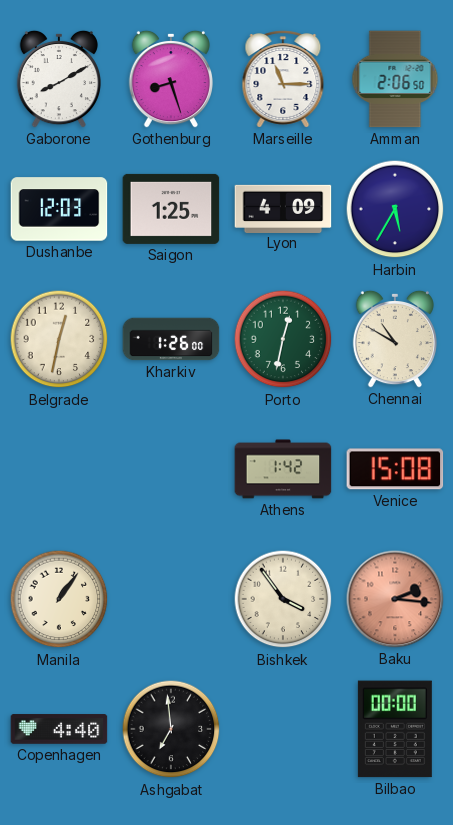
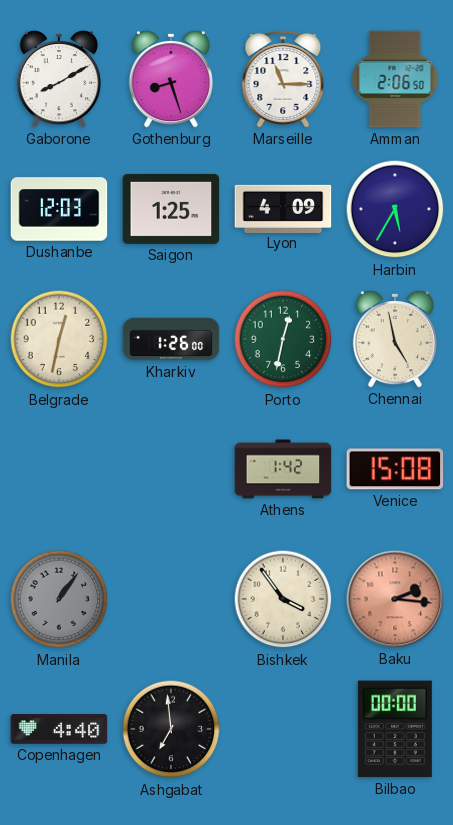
Chennai: 10:50 -> 4:58
Manila dial: cream -> grey
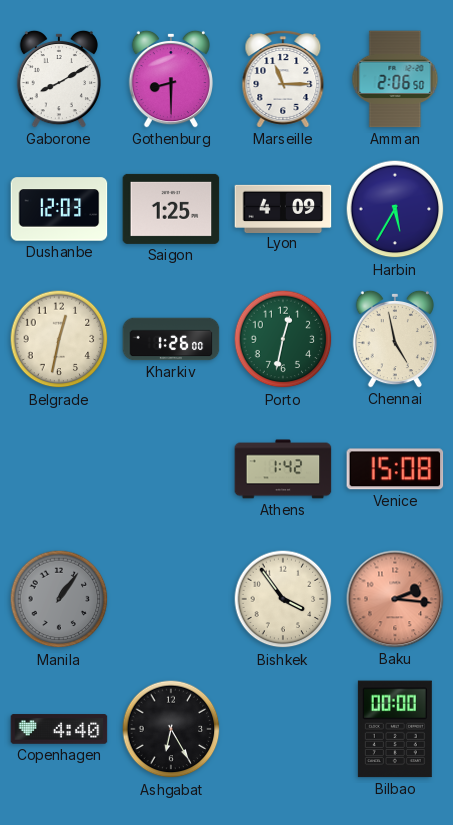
Gothenburg: 8:27 -> 8:30
Ashgabat: 6:59 -> 6:25
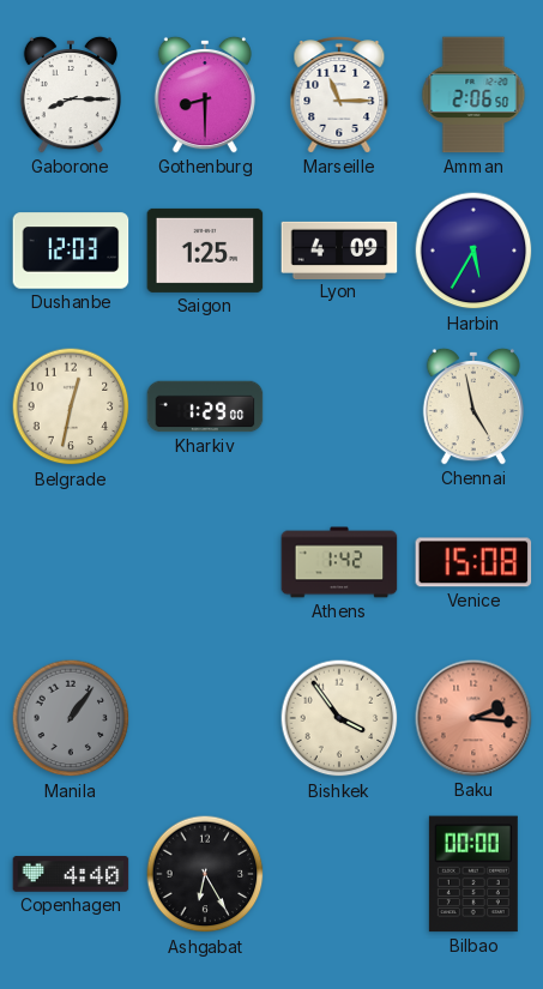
Gaborone: 8:10 -> 8:15
Kharkiv: 1:26 -> 1:29
Porto: 12:32 -> none
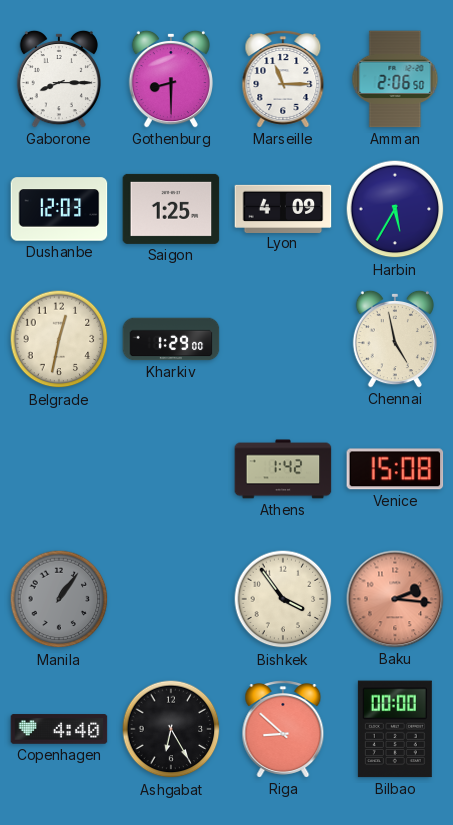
Riga: none -> 8:52
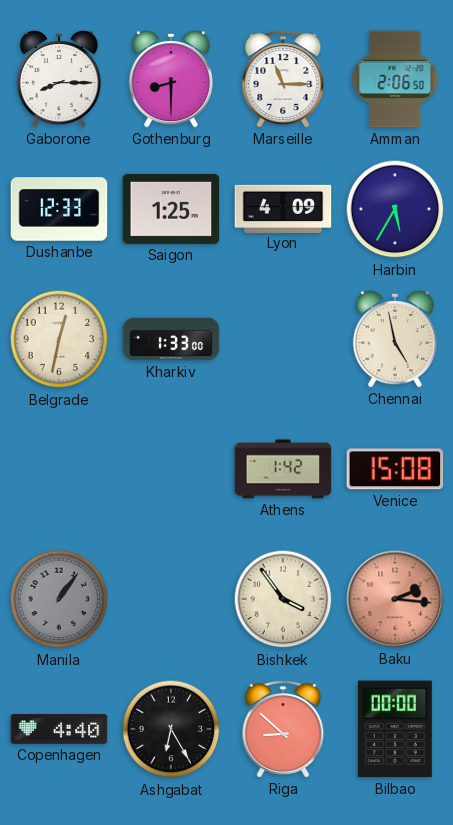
Dushanbe: 12:03 -> 12:33
Kharkiv: 1:29 -> 1:33
